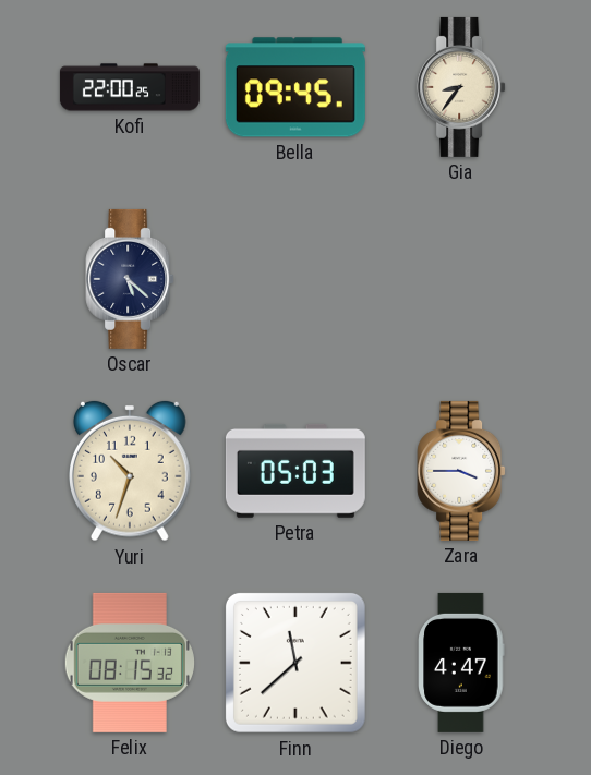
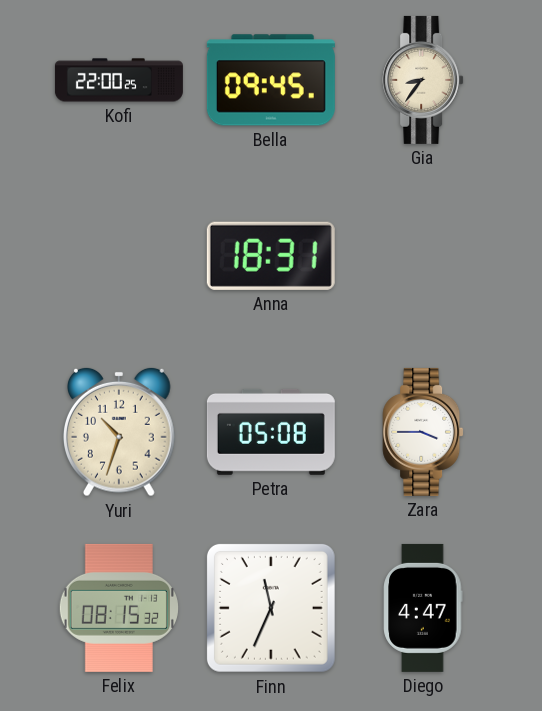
Oscar: 5:22 -> none
Anna: none -> 18:31
Petra: 05:03 -> 05:08
Finn: 11:38 -> 11:34
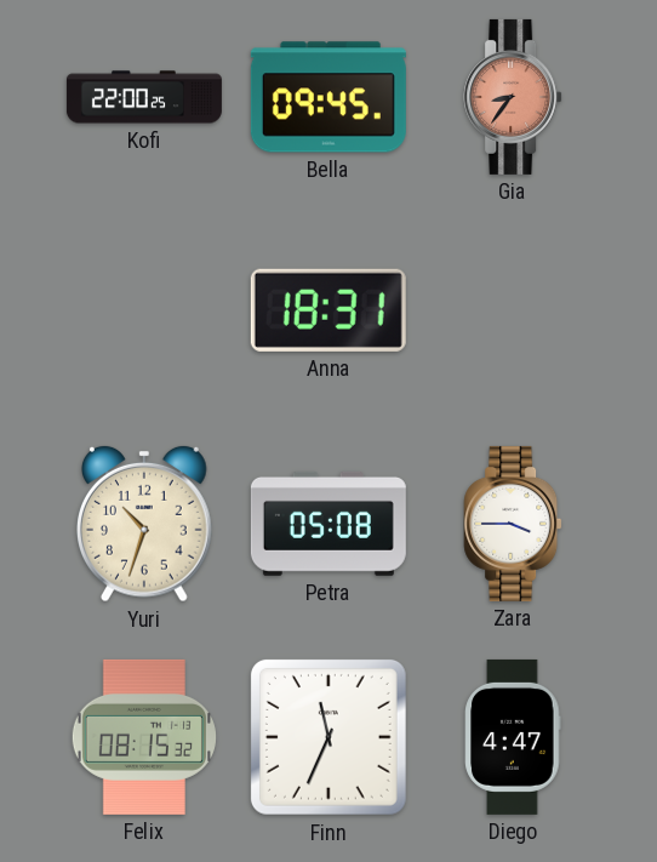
Gia dial: cream -> salmon
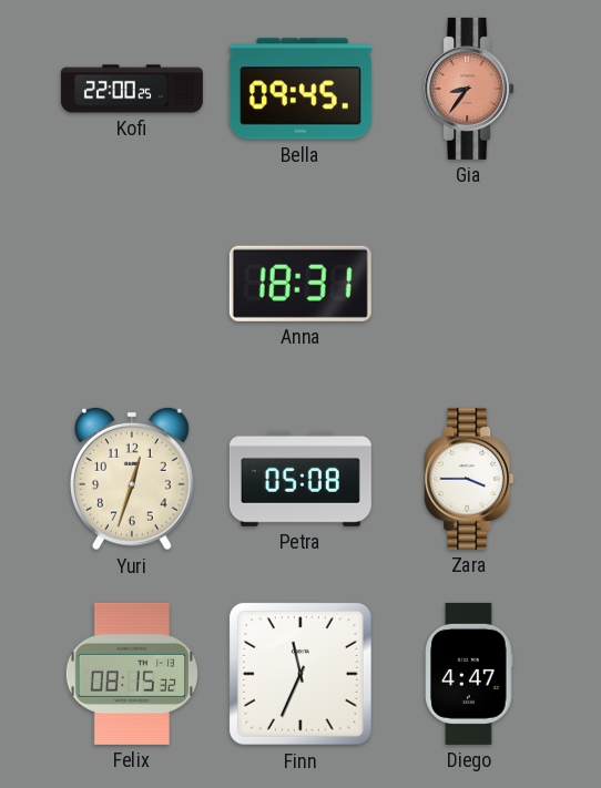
Yuri: 10:33 -> 12:33
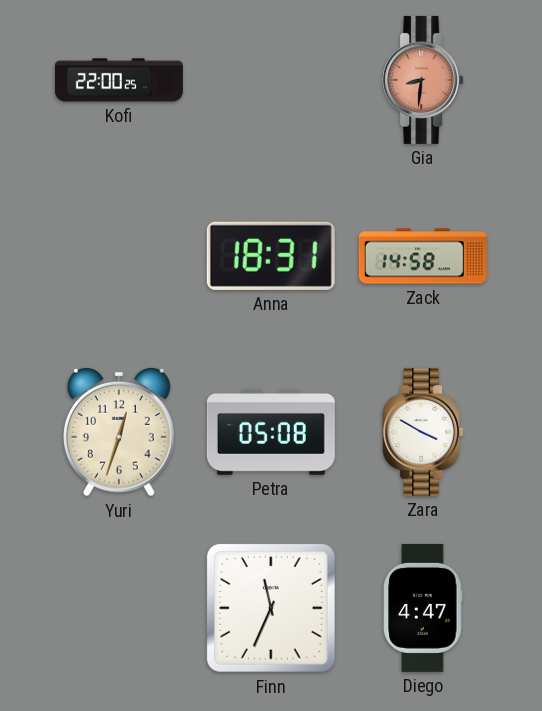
Bella: 09:45 -> none
Gia: 8:36 -> 8:31
Zack: none -> 14:58
Zara: 3:45 -> 3:50
Felix: 08:15 -> none
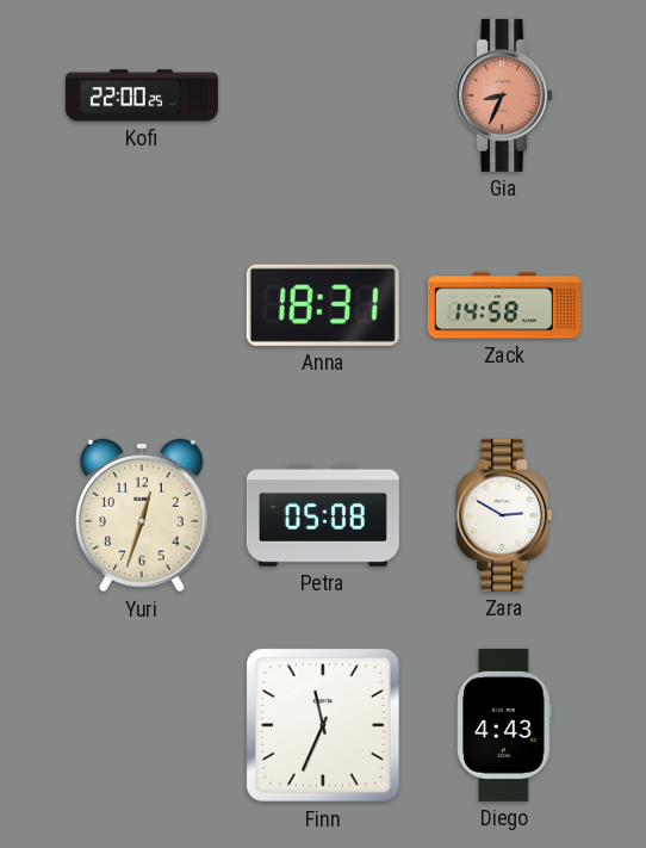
Gia: 8:31 -> 8:34
Zara: 3:50 -> 2:50
Diego: 4:47 -> 4:43
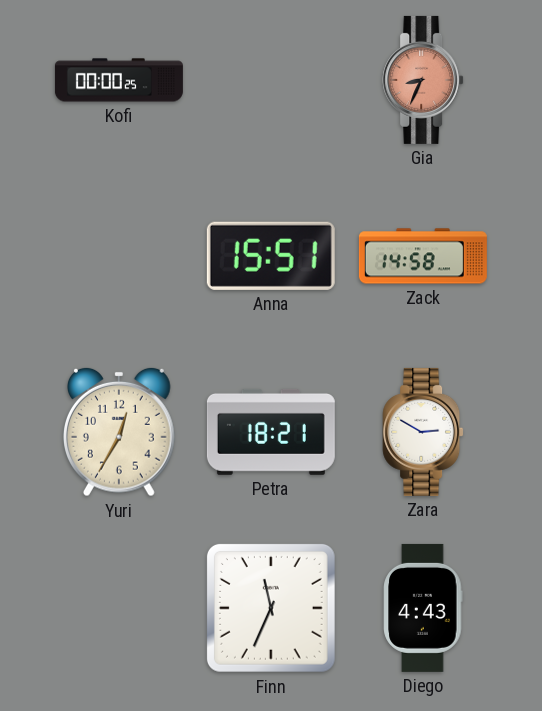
Kofi: 22:00 -> 00:00
Anna: 18:31 -> 15:51
Yuri: 12:33 -> 12:35
Petra: 05:08 -> 18:21
